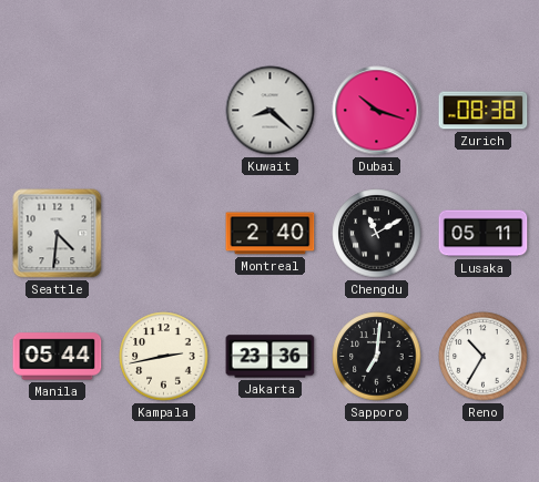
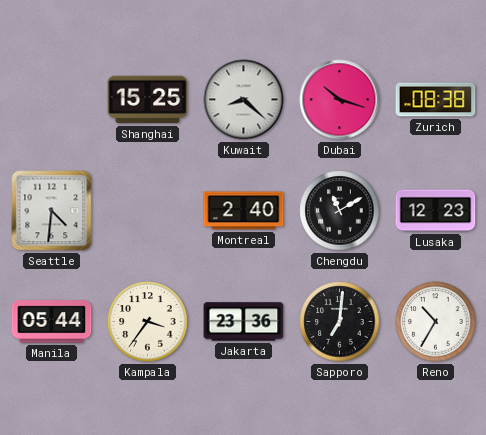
Shanghai: none -> 15:25
Lusaka: 05:11 -> 12:23
Kampala: 2:43 -> 3:36
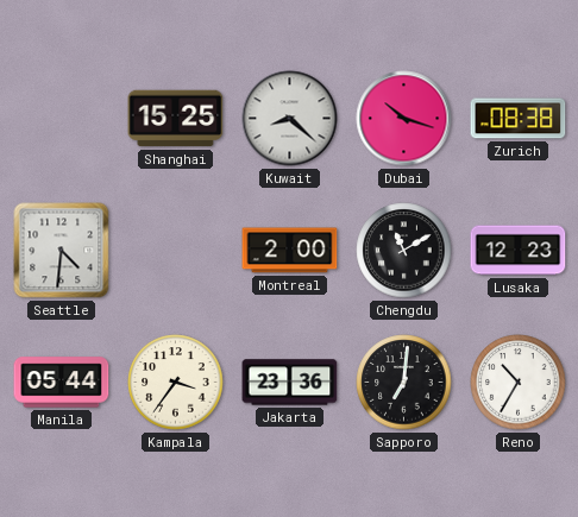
Montreal: 2:40 -> 2:00
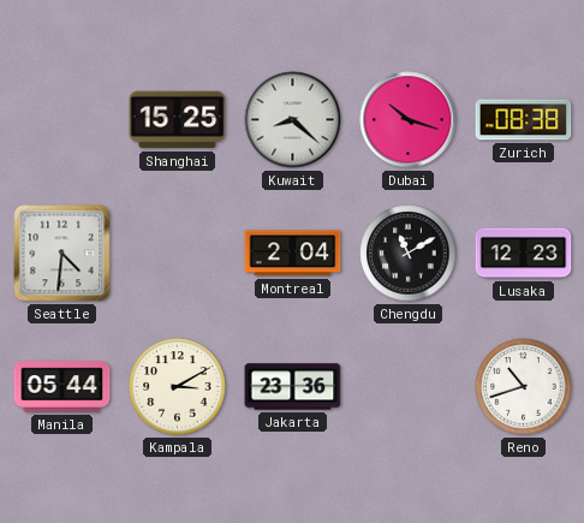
Montreal: 2:00 -> 2:04
Kampala: 3:36 -> 3:10
Sapporo: 7:01 -> none
Reno: 10:35 -> 10:42
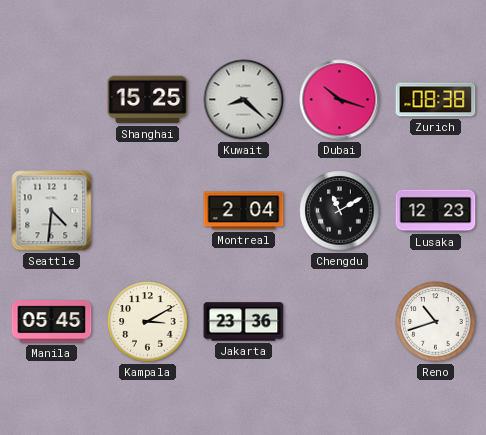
Manila: 05:44 -> 05:45
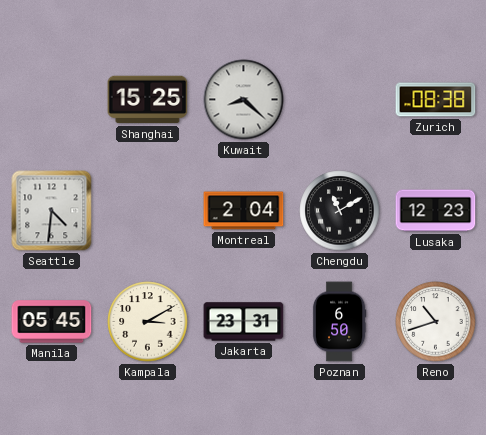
Dubai: 10:18 -> none
Jakarta: 23:36 -> 23:31
Poznan: none -> 6:50
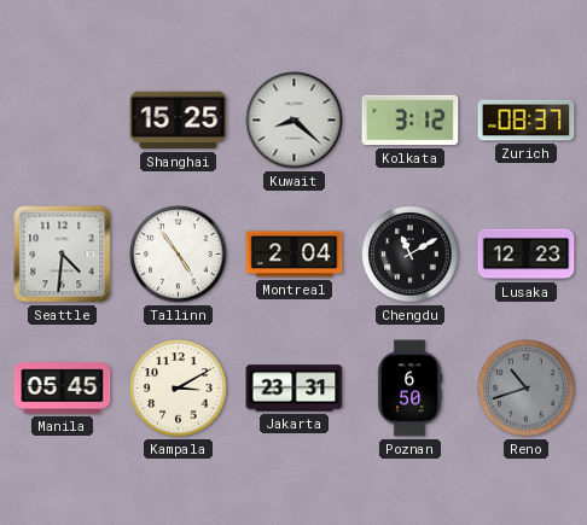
Kolkata: none -> 3:12
Zurich: 08:38 -> 08:37
Tallinn: none -> 4:54
Reno dial: white -> grey
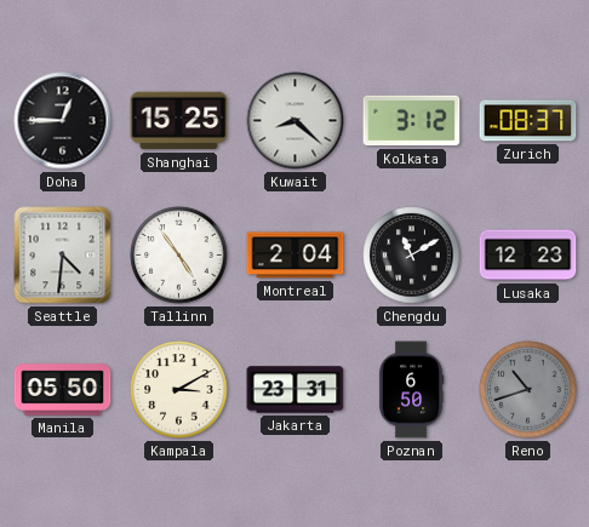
Doha: none -> 12:45
Manila: 05:45 -> 05:50
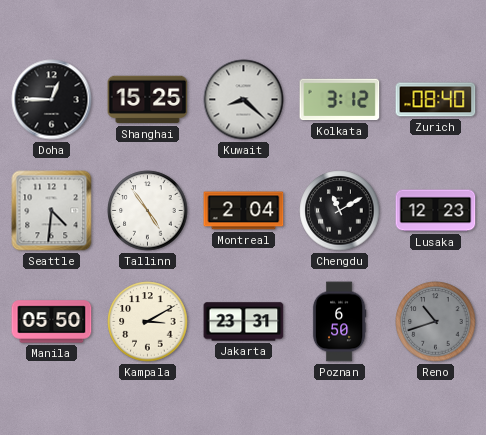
Zurich: 08:37 -> 08:40
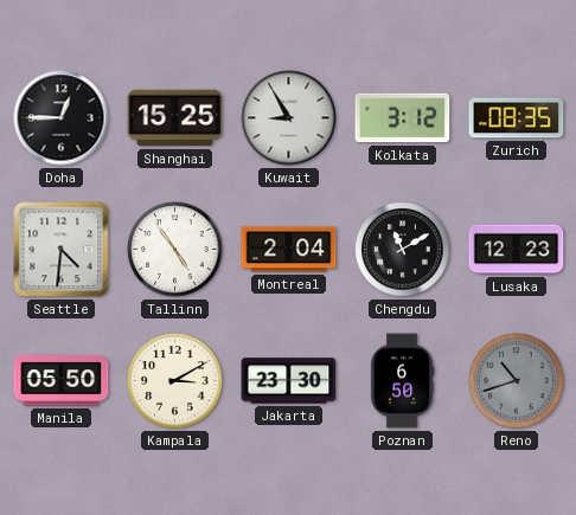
Kuwait: 8:22 -> 8:55
Zurich: 08:40 -> 08:35
Jakarta: 23:31 -> 23:30
